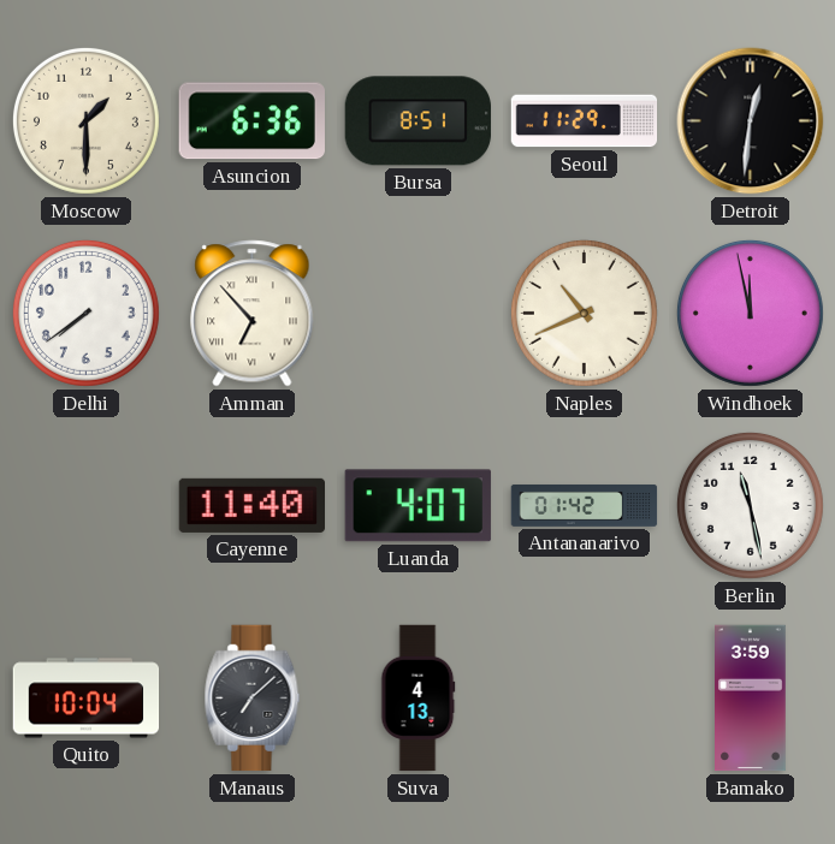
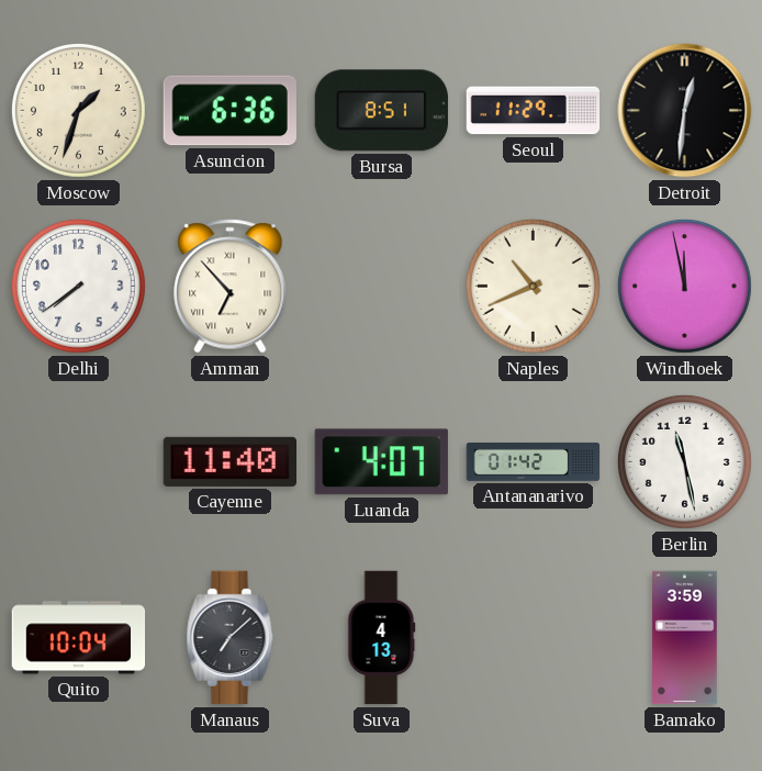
Moscow: 1:30 -> 1:33
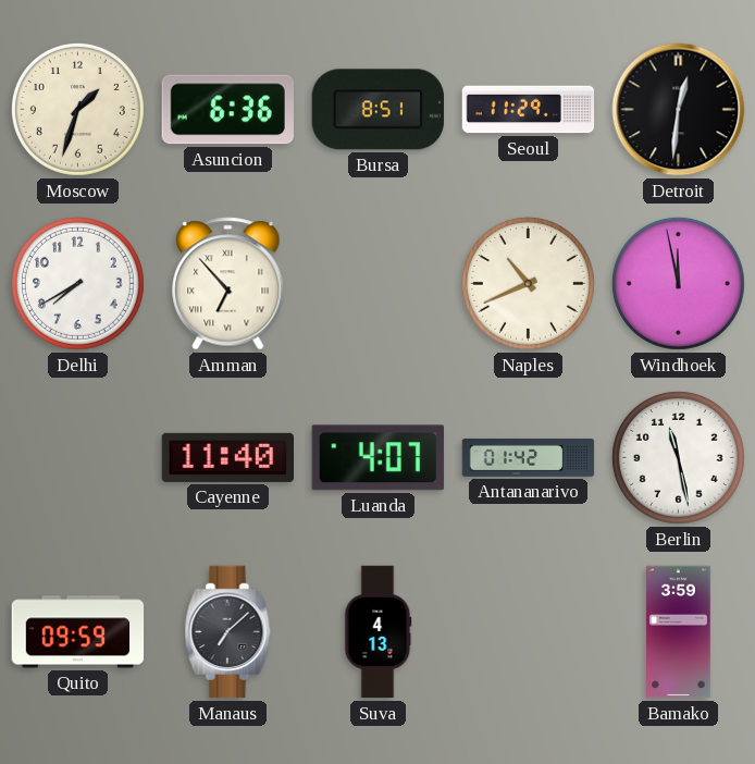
Delhi: 7:39 -> 7:40
Quito: 10:04 -> 09:59
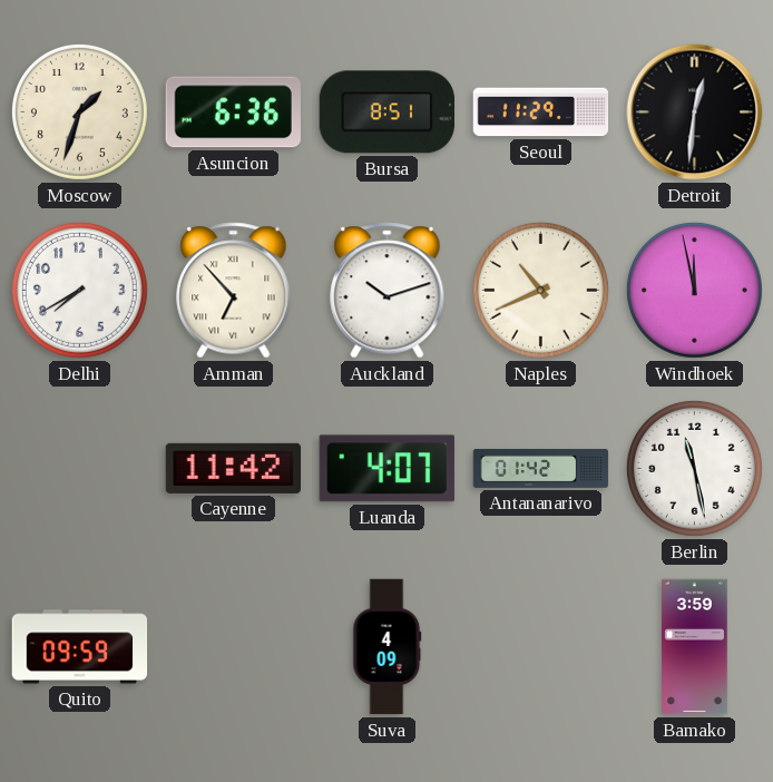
Auckland: none -> 10:12
Cayenne: 11:40 -> 11:42
Manaus: 7:08 -> none
Suva: 4:13 -> 4:09
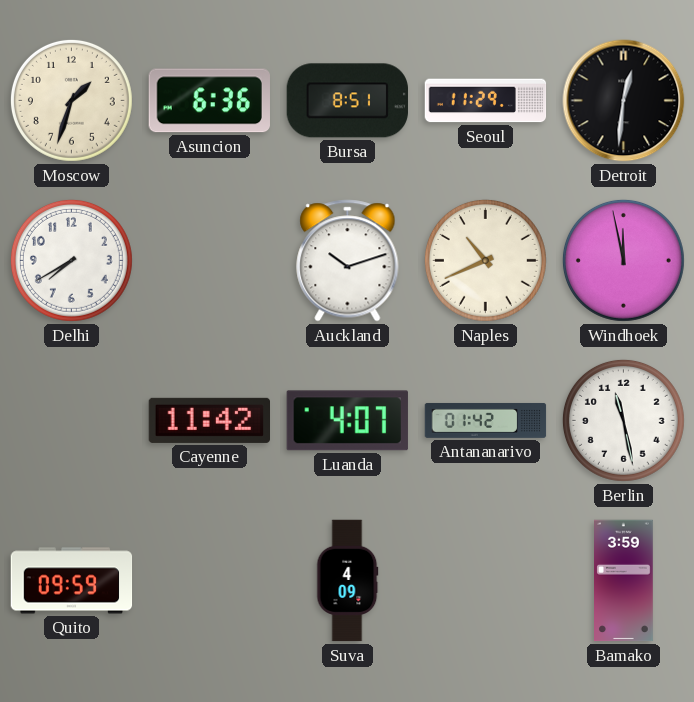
Amman: 6:53 -> none
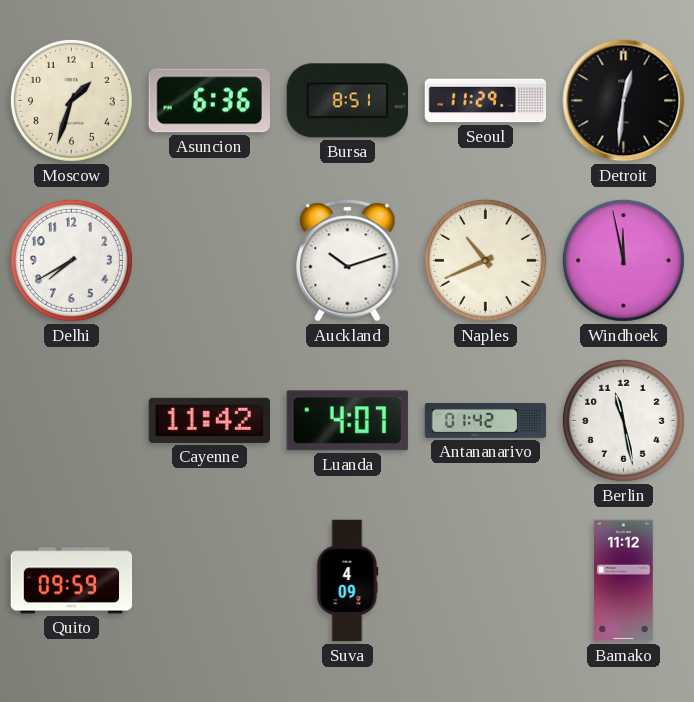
Bamako: 3:59 -> 11:12
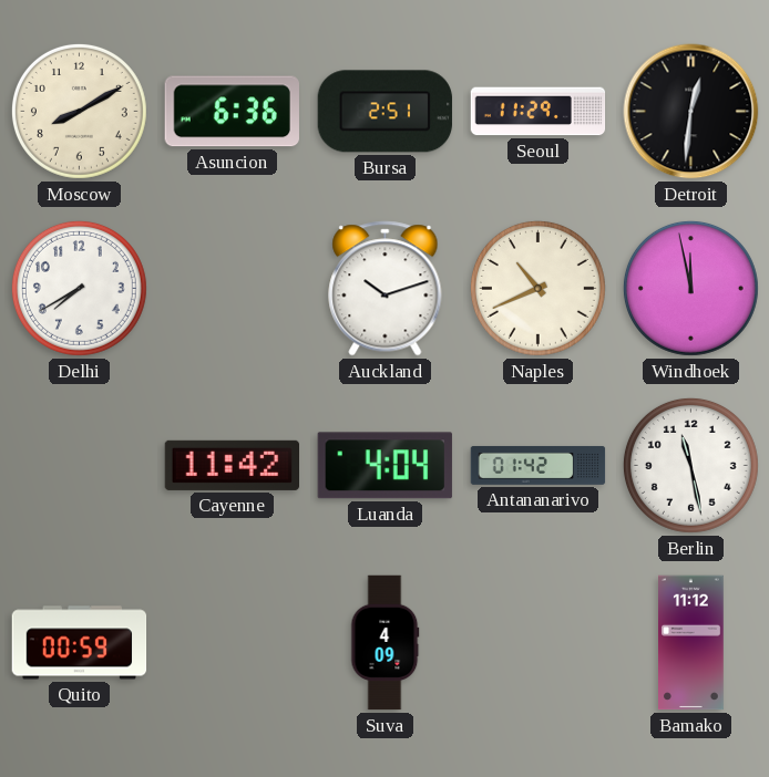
Moscow: 1:33 -> 8:10
Bursa: 8:51 -> 2:51
Luanda: 4:07 -> 4:04
Quito: 09:59 -> 00:59
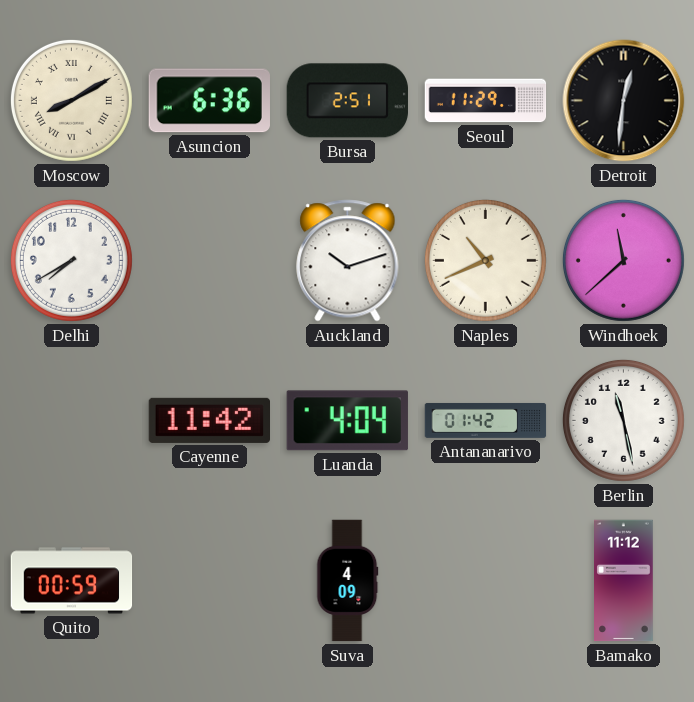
Moscow numerals: Arabic -> Roman
Windhoek: 11:58 -> 11:38
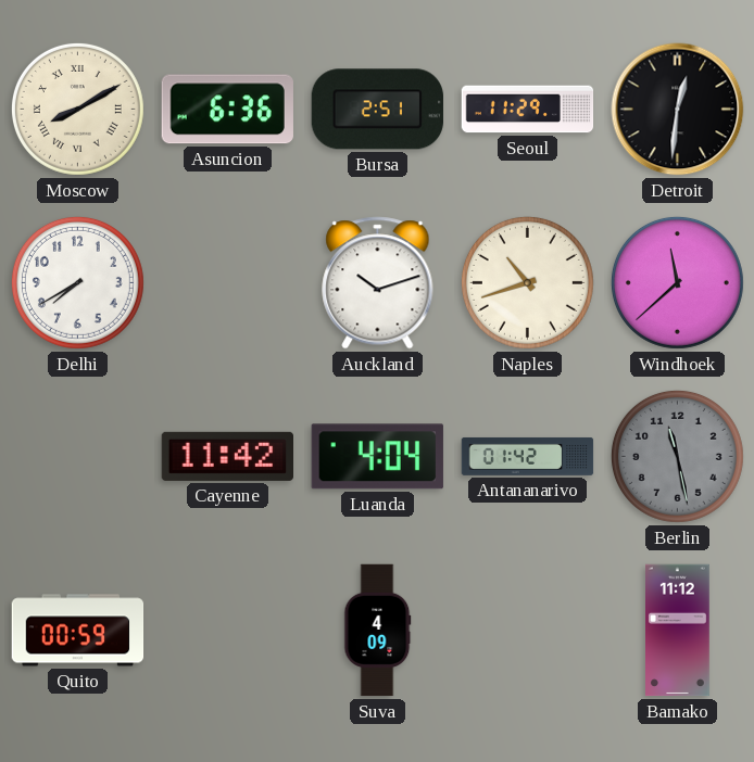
Naples: 10:41 -> 10:42
Berlin dial: white -> grey
